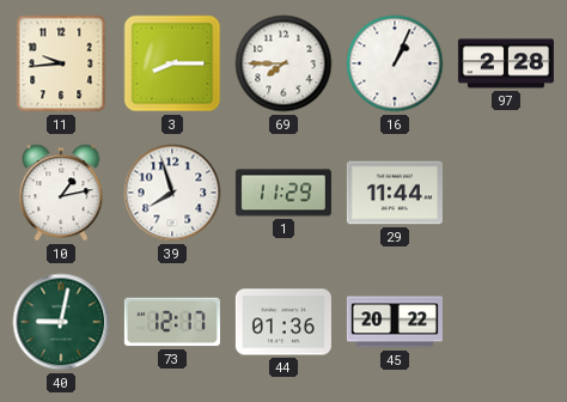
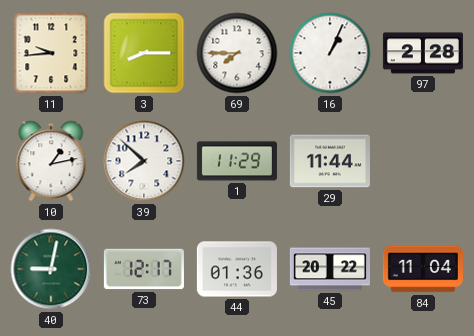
39: 7:57 -> 7:52
84: none -> 11:04
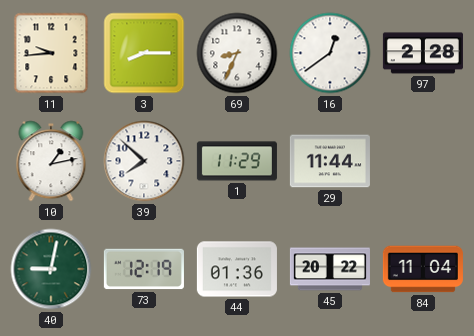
69: 7:45 -> 8:34
16: 1:04 -> 12:39
73: 12:17 -> 12:19
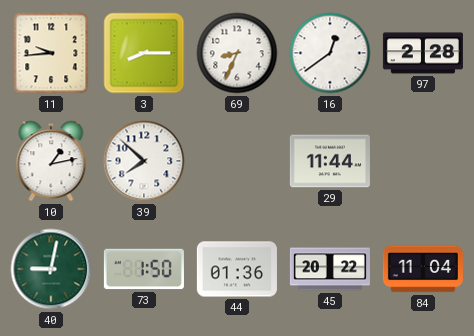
1: 11:29 -> none
73: 12:19 -> 1:50
